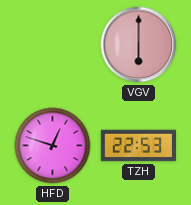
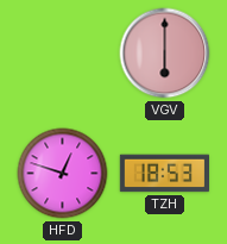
TZH: 22:53 -> 18:53
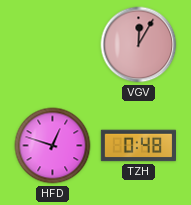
VGV: 6:00 -> 12:05
TZH: 18:53 -> 0:48
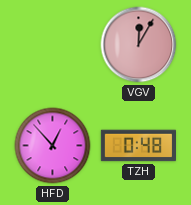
HFD: 12:48 -> 12:53
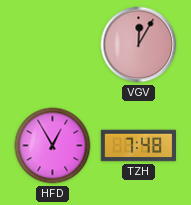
HFD: 12:53 -> 12:55
TZH: 0:48 -> 7:48
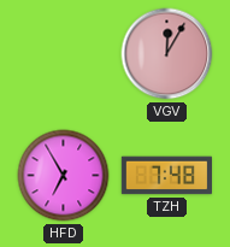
HFD: 12:55 -> 6:55
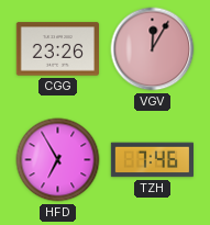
CGG: none -> 23:26
TZH: 7:48 -> 7:46
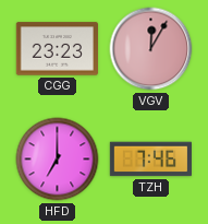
CGG: 23:26 -> 23:23
HFD: 6:55 -> 7:00
